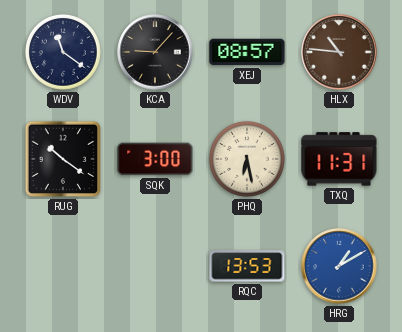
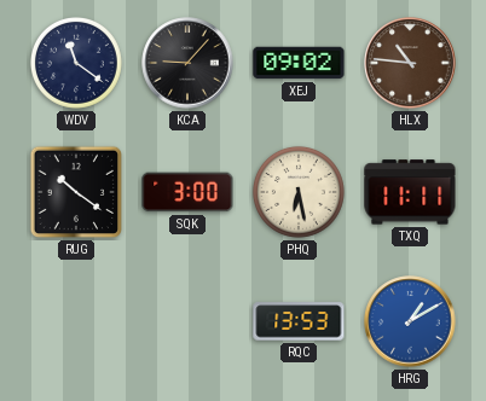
XEJ: 08:57 -> 09:02
TXQ: 11:31 -> 11:11
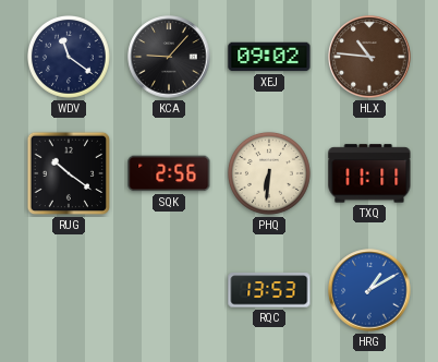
SQK: 3:00 -> 2:56
PHQ: 6:28 -> 6:31
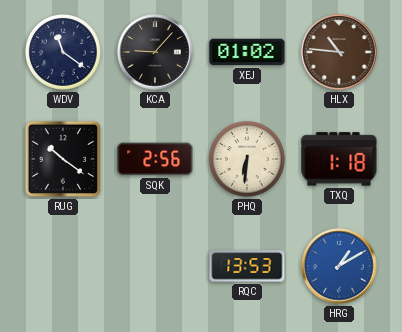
XEJ: 09:02 -> 01:02
TXQ: 11:11 -> 1:18
